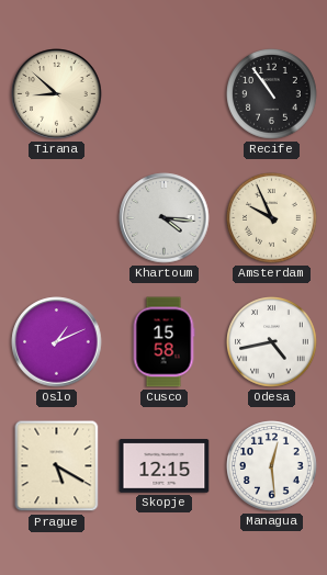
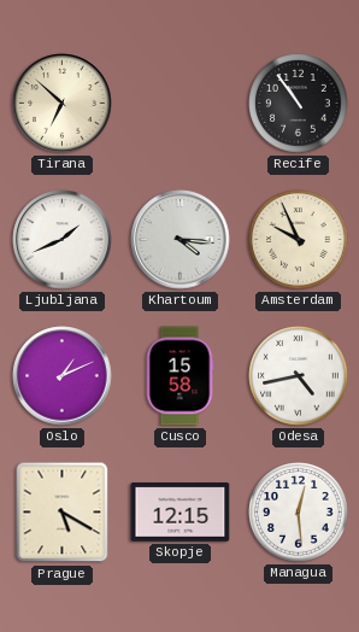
Tirana: 8:52 -> 6:52
Ljubljana: none -> 1:41
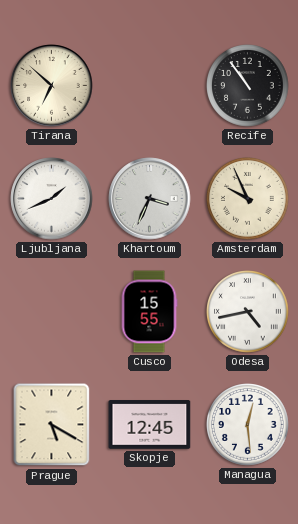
Khartoum: 4:16 -> 3:34
Oslo: 1:11 -> none
Cusco: 15:58 -> 15:55
Skopje: 12:15 -> 12:45
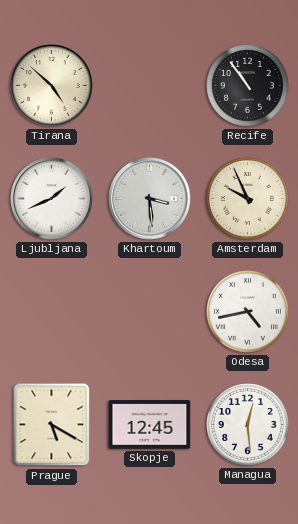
Tirana: 6:52 -> 4:52
Khartoum: 3:34 -> 3:29
Cusco: 15:55 -> none
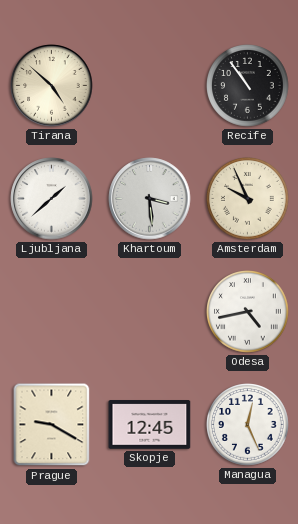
Ljubljana: 1:41 -> 1:38
Prague: 5:20 -> 9:20
Managua: 12:29 -> 12:26
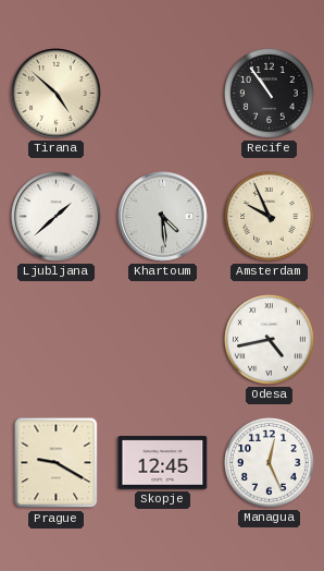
Khartoum: 3:29 -> 4:29
